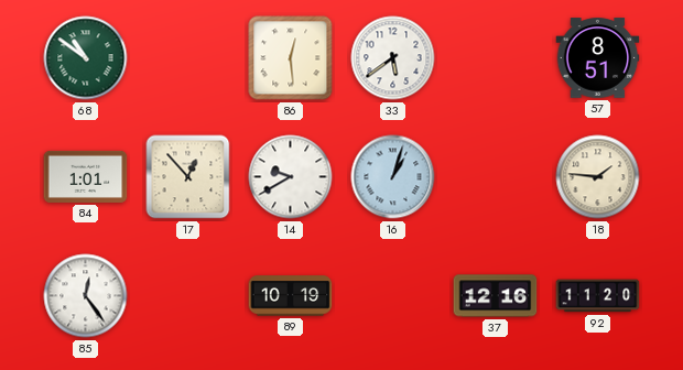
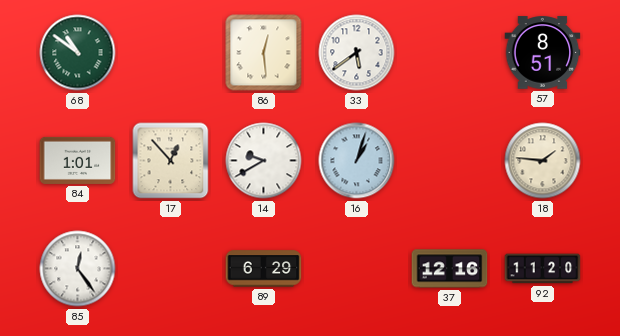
89: 10:19 -> 6:29
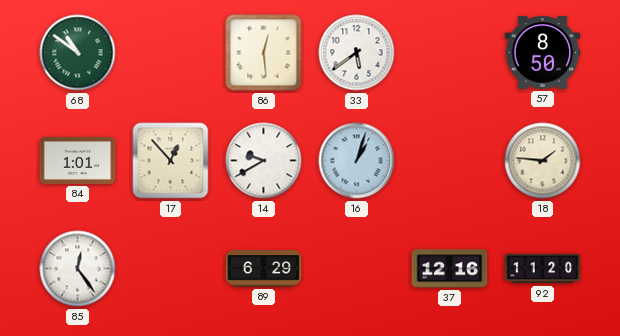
57: 8:51 -> 8:50
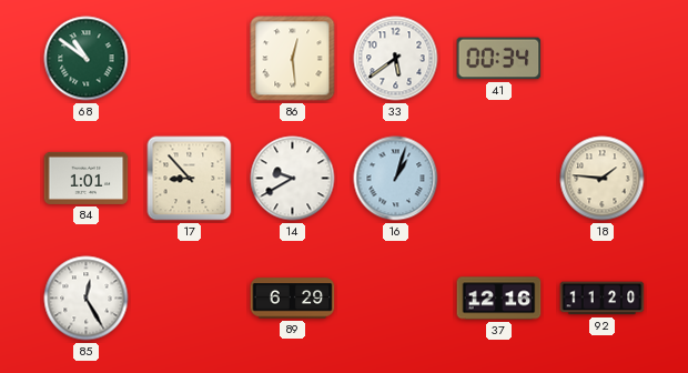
41: none -> 00:34
57: 8:50 -> none
17: 12:53 -> 8:53
85: 12:24 -> 12:25
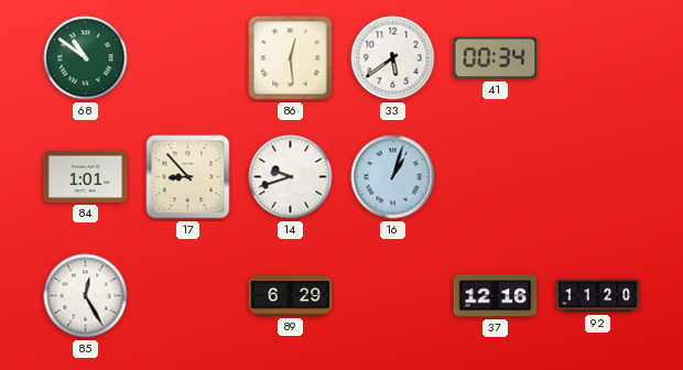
14: 9:40 -> 9:42
18: 1:46 -> none
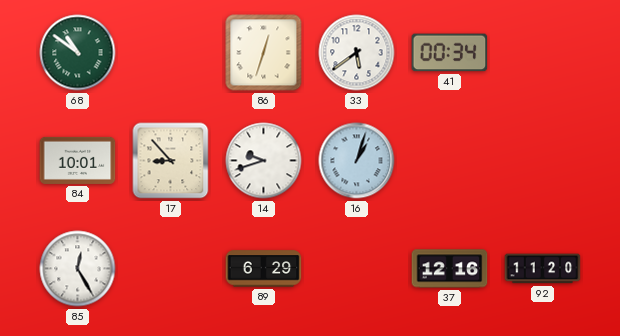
86: 12:29 -> 12:33
84: 1:01 -> 10:01
